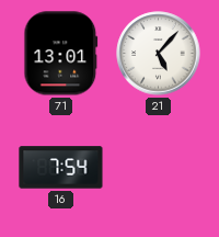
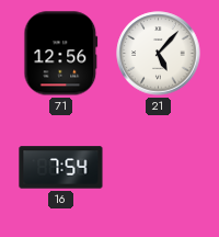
71: 13:01 -> 12:56
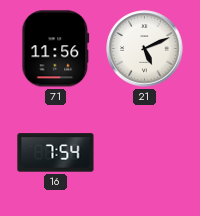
71: 12:56 -> 11:56
21: 5:07 -> 5:11
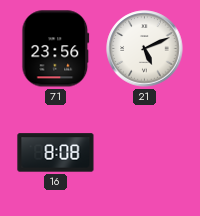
71: 11:56 -> 23:56
16: 7:54 -> 8:08
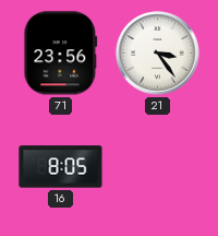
21: 5:11 -> 3:24
16: 8:08 -> 8:05
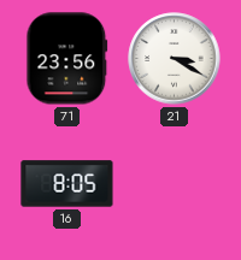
21: 3:24 -> 3:20
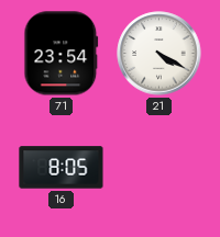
71: 23:56 -> 23:54
21: 3:20 -> 4:20
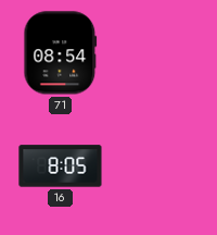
71: 23:54 -> 08:54
21: 4:20 -> none
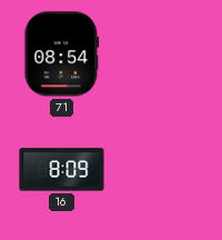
16: 8:05 -> 8:09
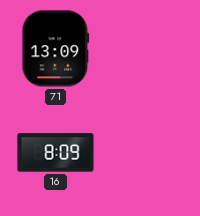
71: 08:54 -> 13:09
